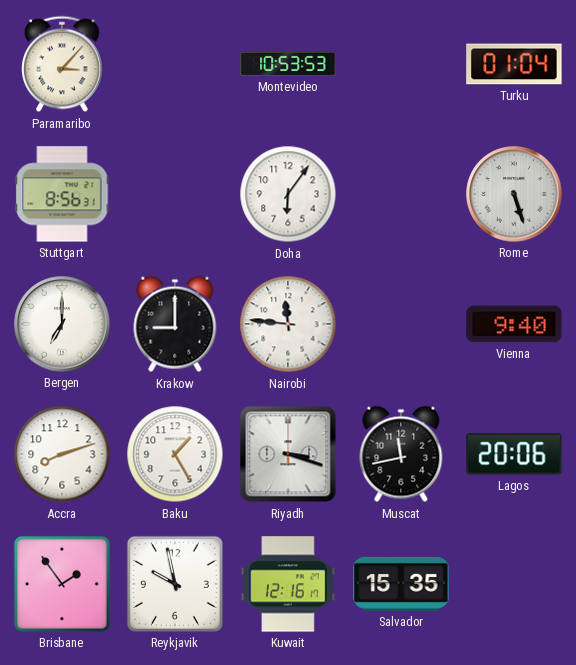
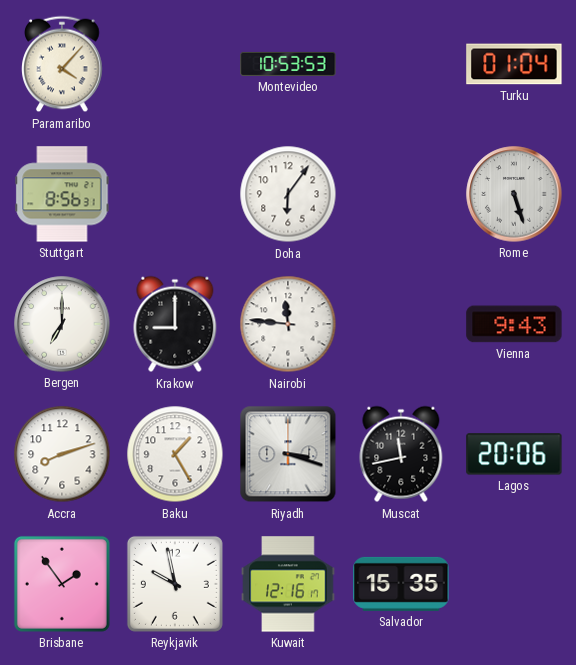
Paramaribo: 3:07 -> 4:07
Vienna: 9:40 -> 9:43
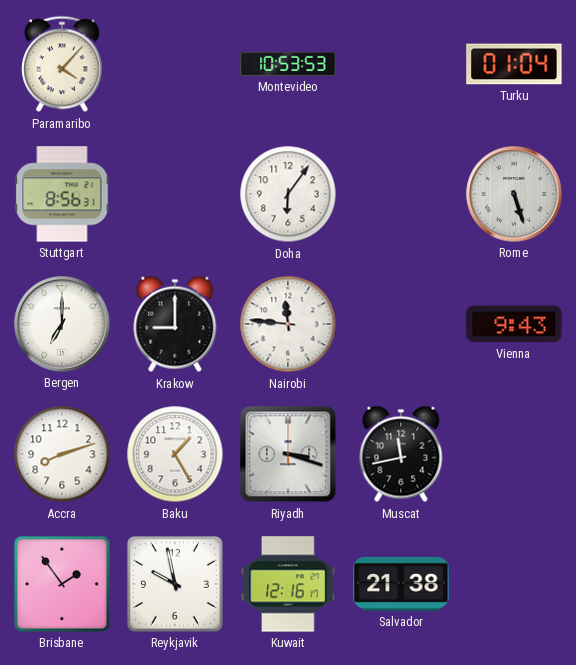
Lagos: 20:06 -> none
Salvador: 15:35 -> 21:38
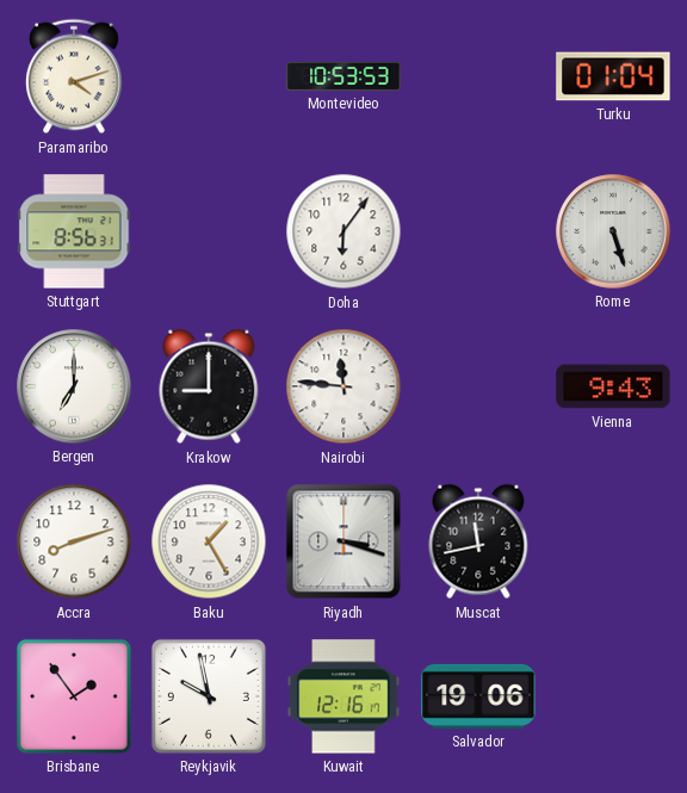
Paramaribo: 4:07 -> 4:12
Salvador: 21:38 -> 19:06
